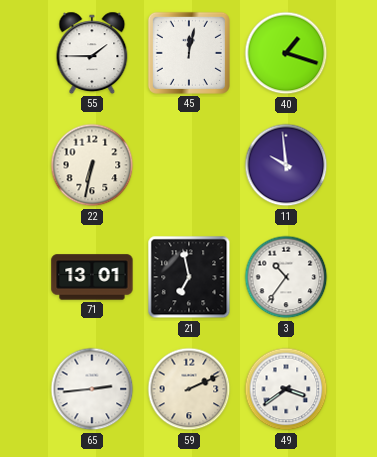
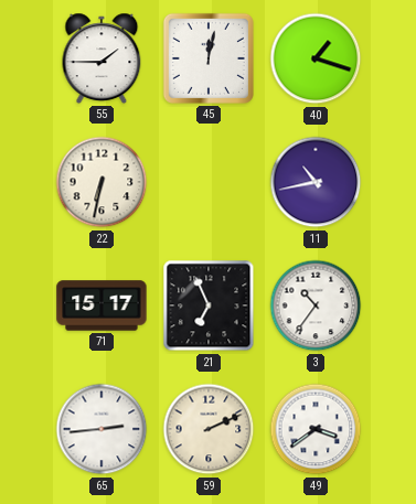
11: 9:59 -> 10:43
71: 13:01 -> 15:17
21: 6:58 -> 6:56
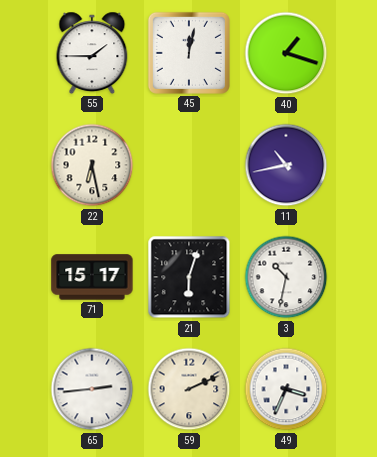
22: 6:32 -> 6:28
21: 6:56 -> 6:03
3: 10:36 -> 10:32
49: 3:39 -> 3:34
